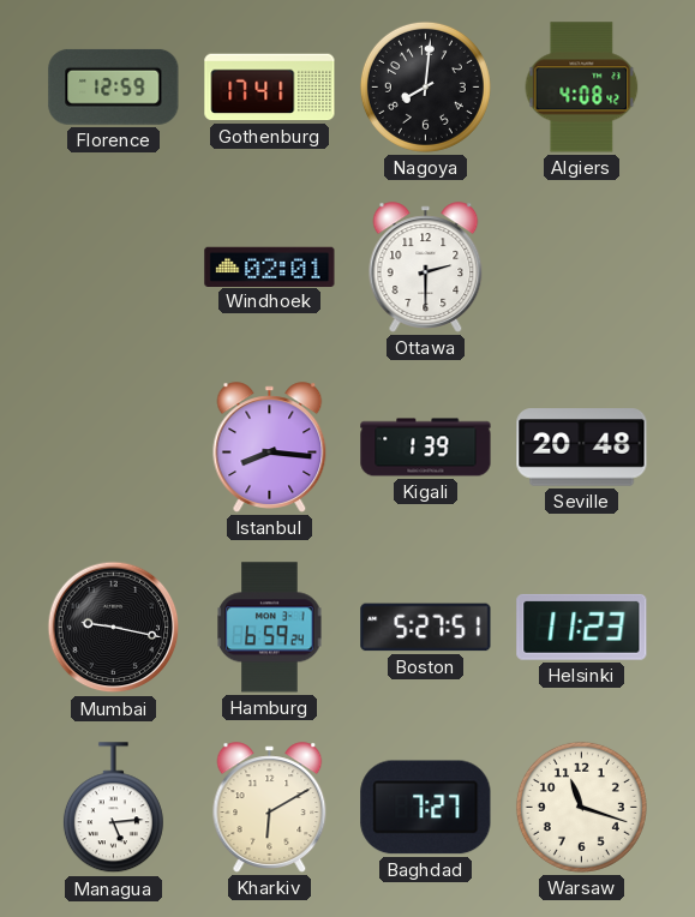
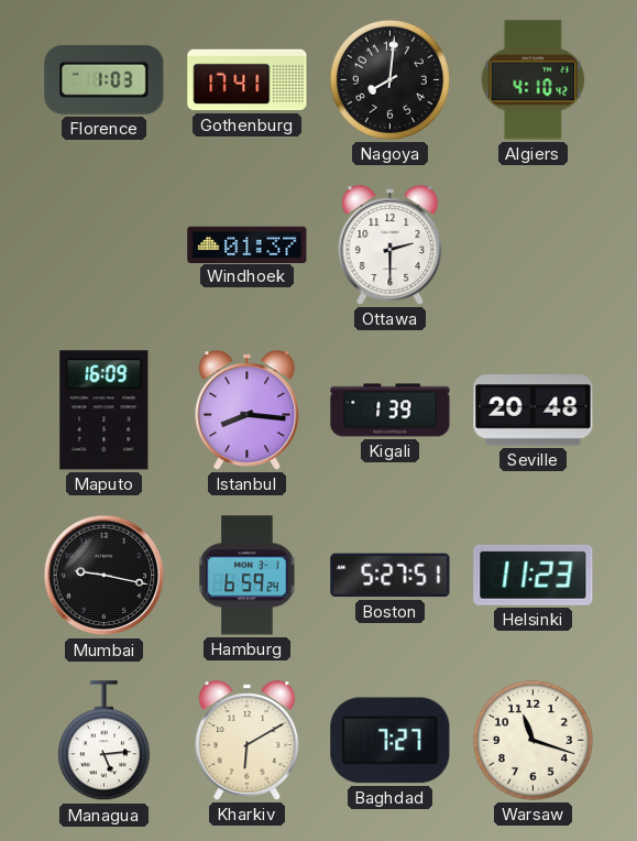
Florence: 12:59 -> 1:03
Algiers: 4:08 -> 4:10
Windhoek: 02:01 -> 01:37
Maputo: none -> 16:09
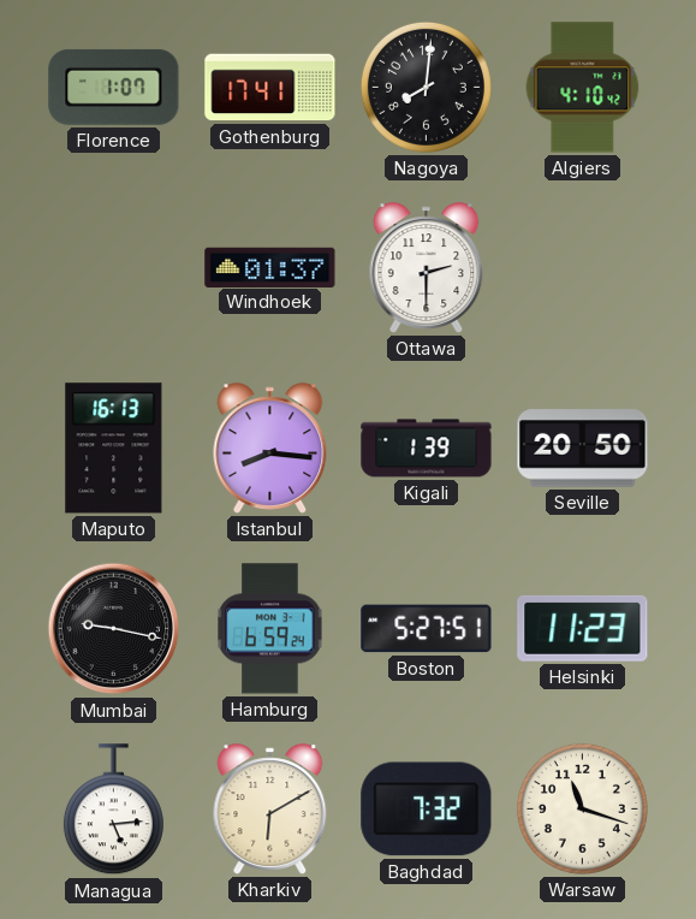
Florence: 1:03 -> 1:07
Maputo: 16:09 -> 16:13
Seville: 20:48 -> 20:50
Baghdad: 7:27 -> 7:32
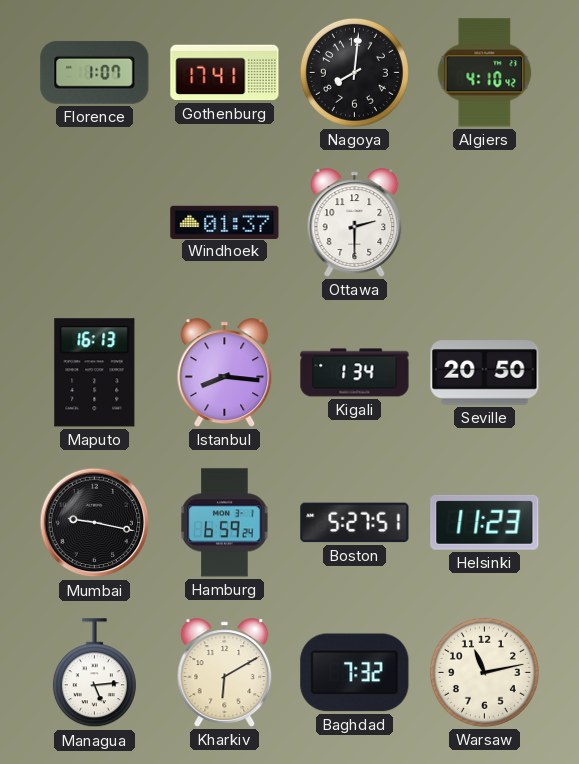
Kigali: 1:39 -> 1:34
Warsaw: 11:18 -> 11:13
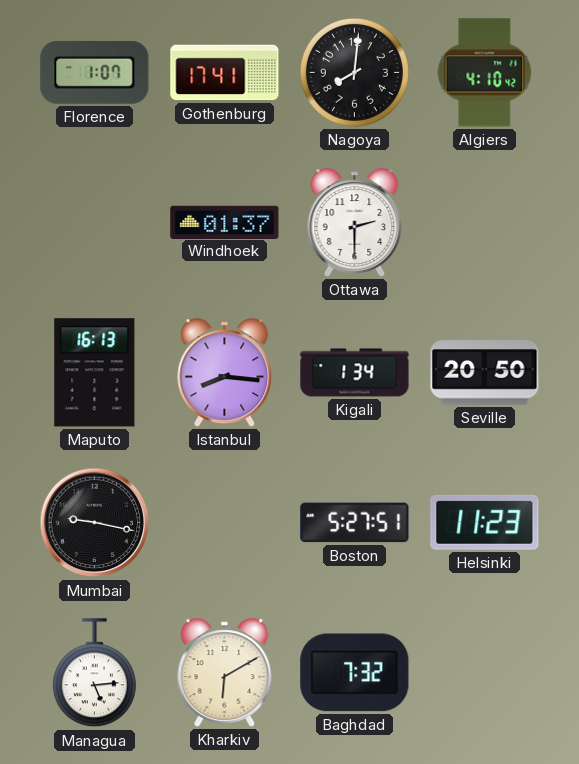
Hamburg: 6:59 -> none
Warsaw: 11:13 -> none
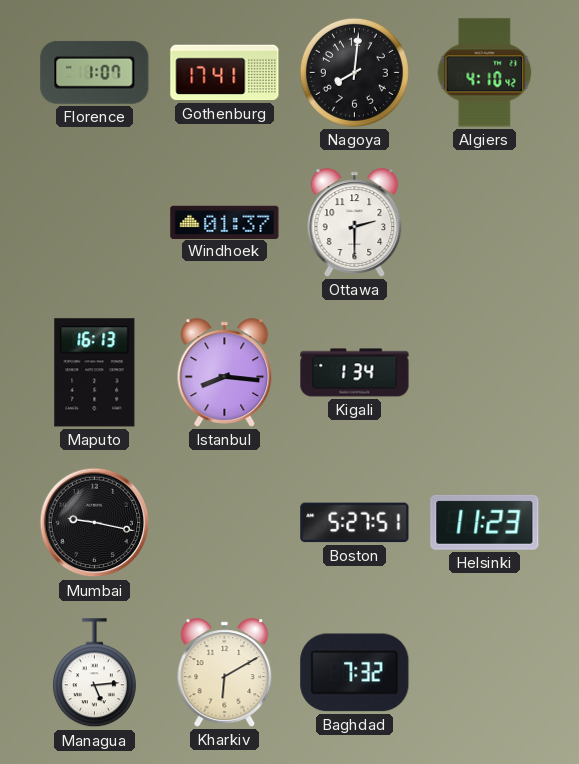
Seville: 20:50 -> none
